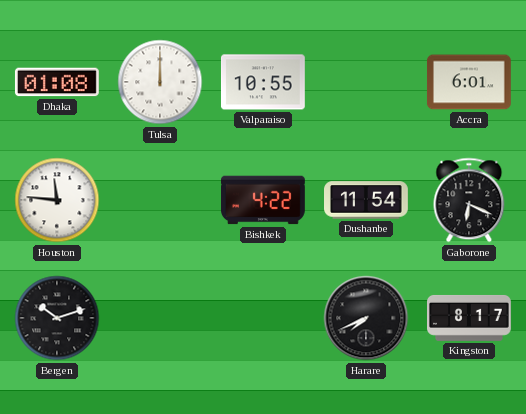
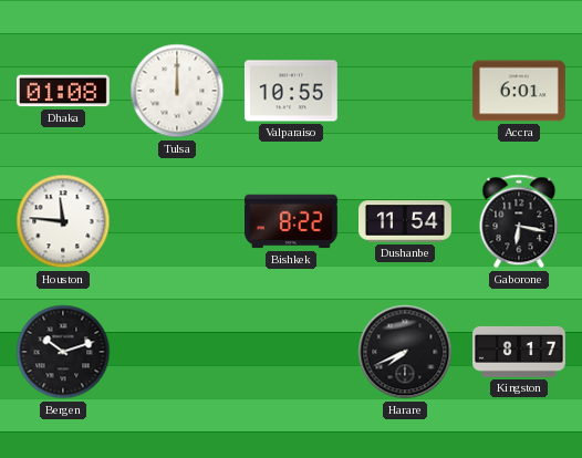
Bishkek: 4:22 -> 8:22
Gaborone: 6:19 -> 6:17
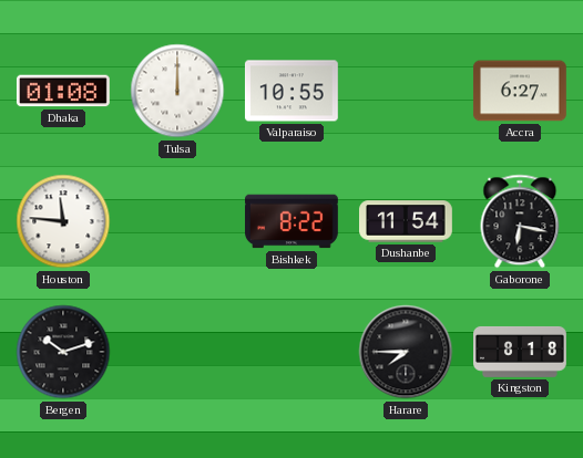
Accra: 6:01 -> 6:27
Harare: 7:41 -> 7:45
Kingston: 8:17 -> 8:18
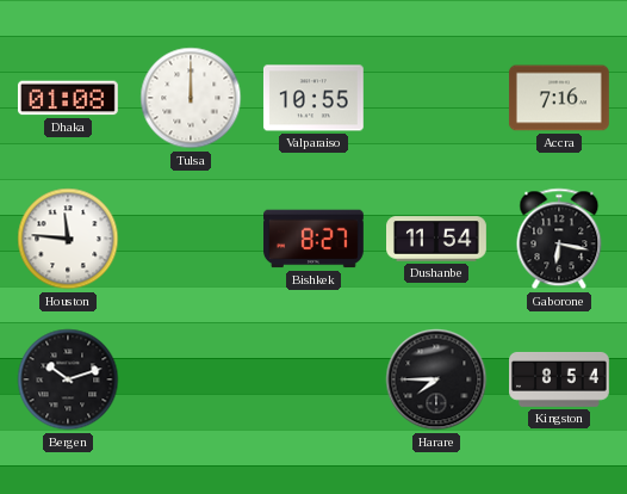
Accra: 6:27 -> 7:16
Bishkek: 8:22 -> 8:27
Kingston: 8:18 -> 8:54
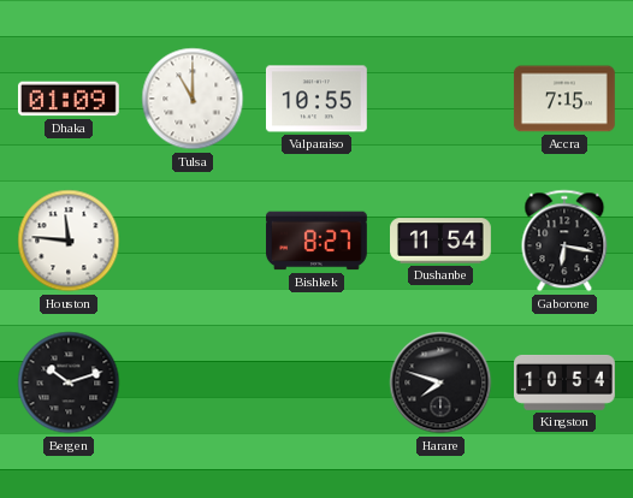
Dhaka: 01:08 -> 01:09
Tulsa: 12:00 -> 11:00
Accra: 7:16 -> 7:15
Harare: 7:45 -> 7:48
Kingston: 8:54 -> 10:54
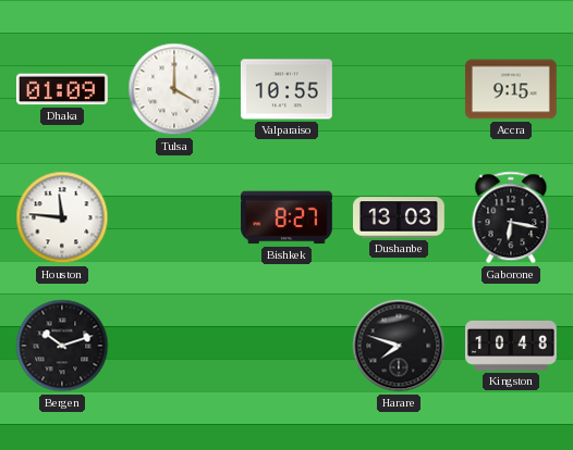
Tulsa: 11:00 -> 4:00
Accra: 7:15 -> 9:15
Dushanbe: 11:54 -> 13:03
Kingston: 10:54 -> 10:48
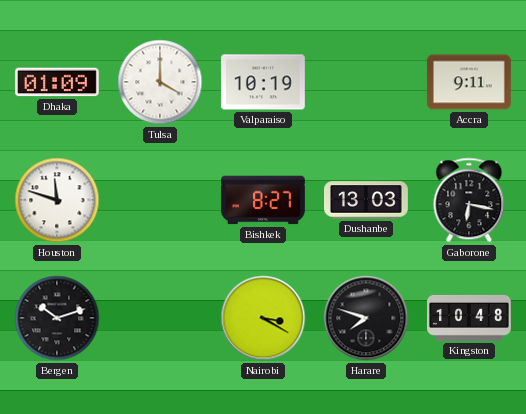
Valparaiso: 10:55 -> 10:19
Accra: 9:15 -> 9:11
Houston: 11:46 -> 11:48
Nairobi: none -> 3:20
